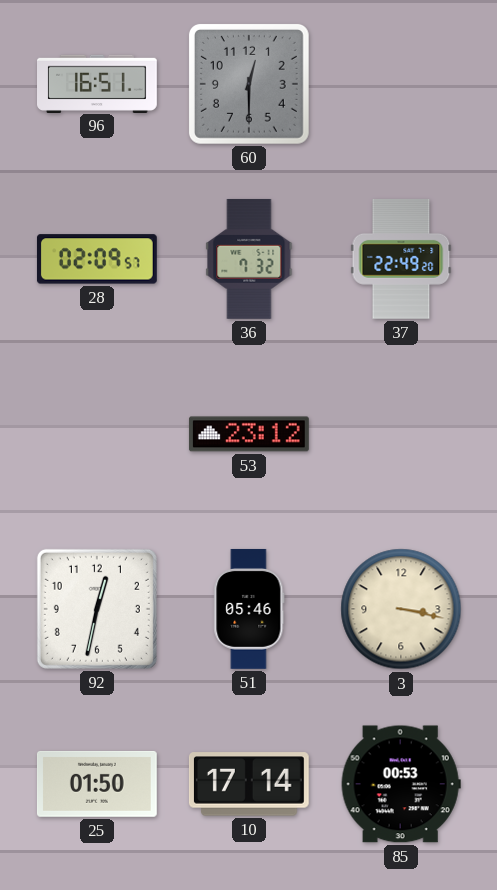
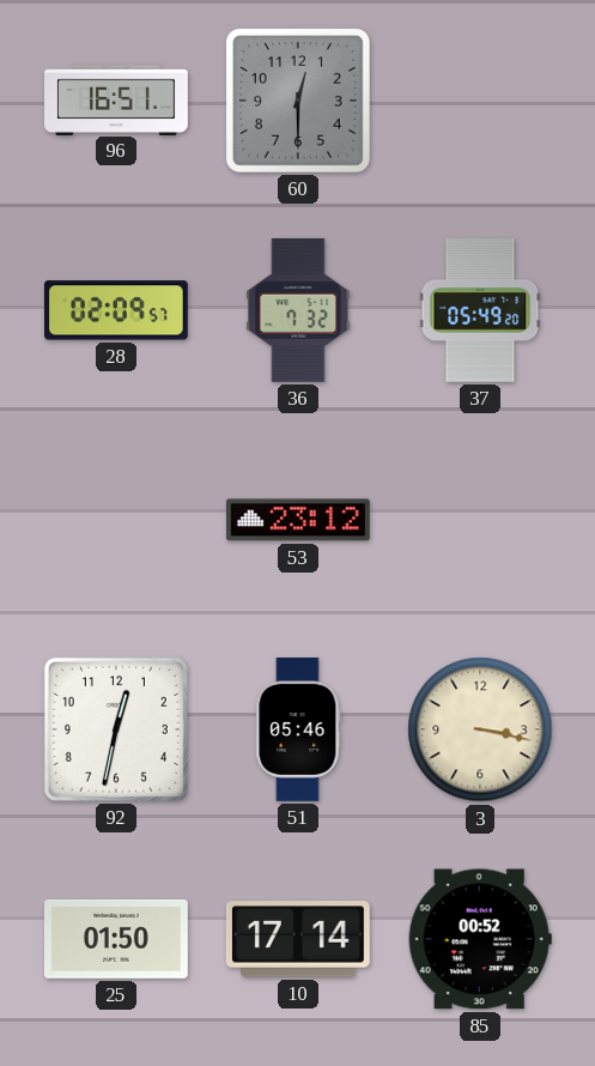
37: 22:49 -> 05:49
85: 00:53 -> 00:52
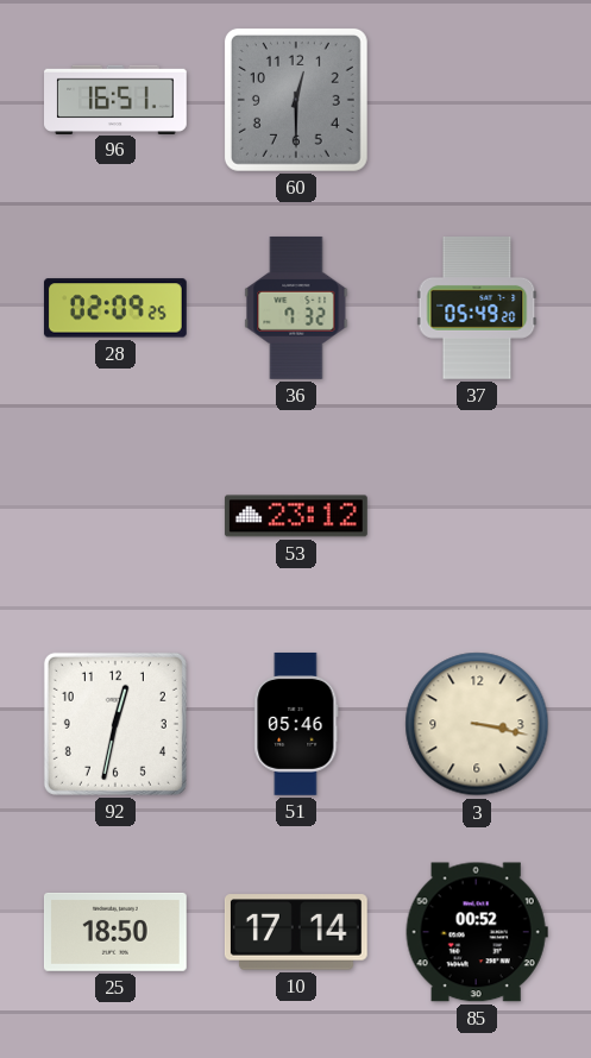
28: 02:09:57 -> 02:09:25
25: 01:50 -> 18:50
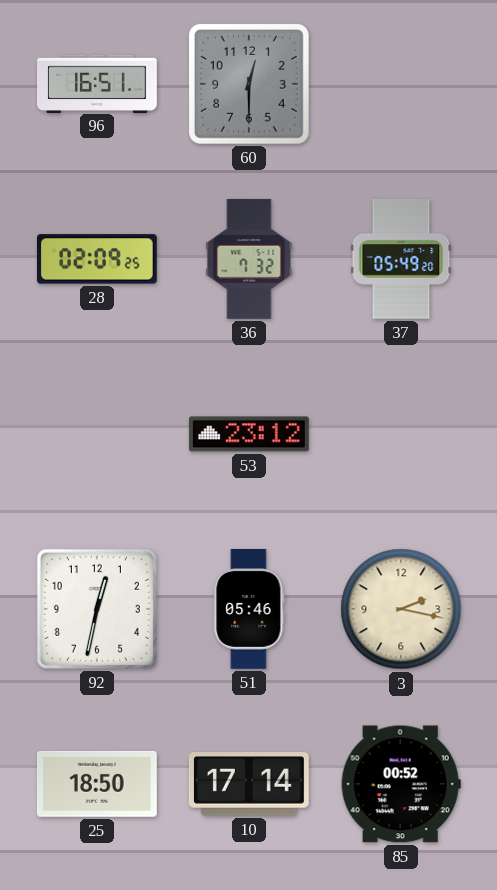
3: 3:17 -> 2:17
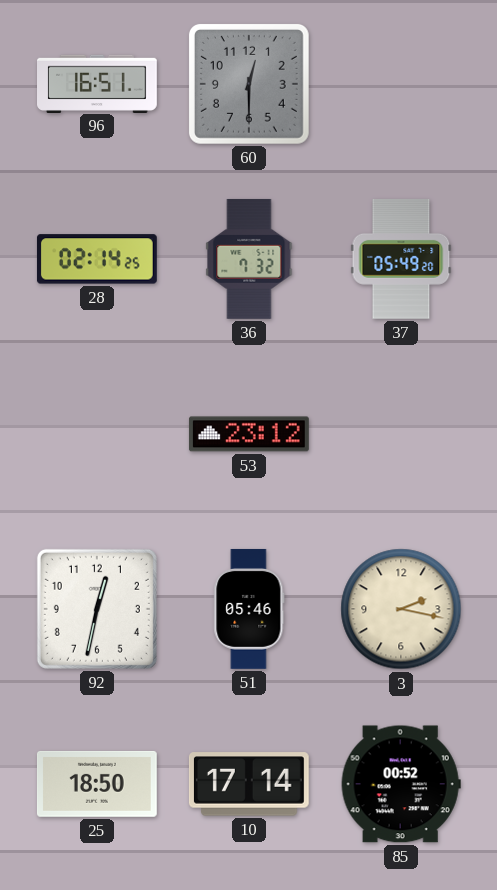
28: 02:09 -> 02:14
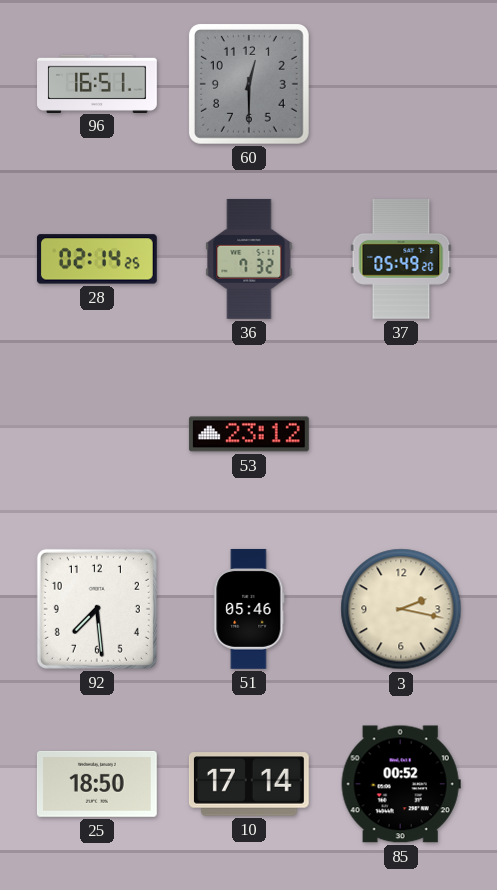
92: 12:32 -> 7:29
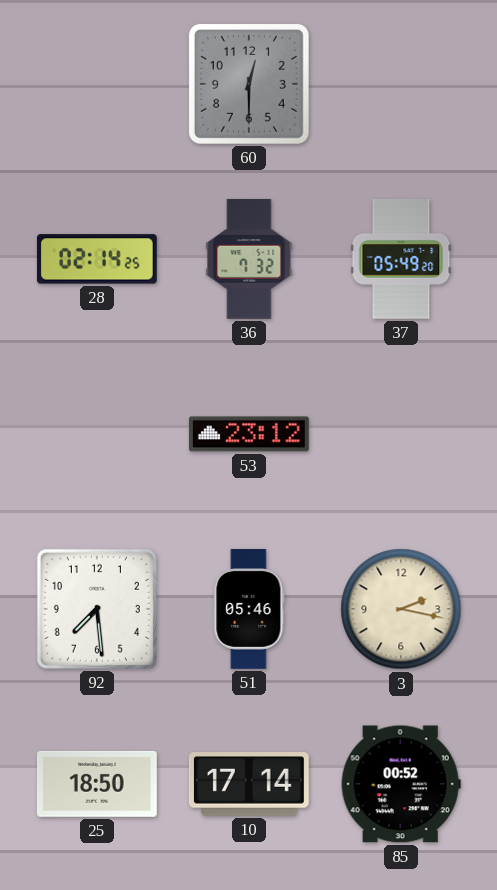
96: 16:51 -> none
